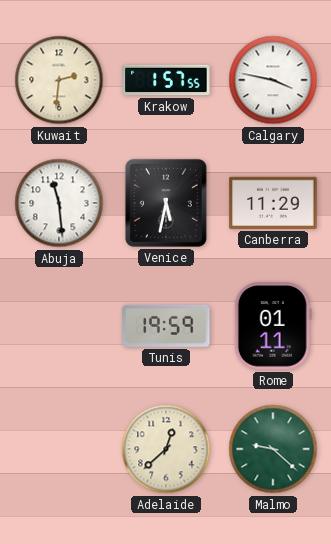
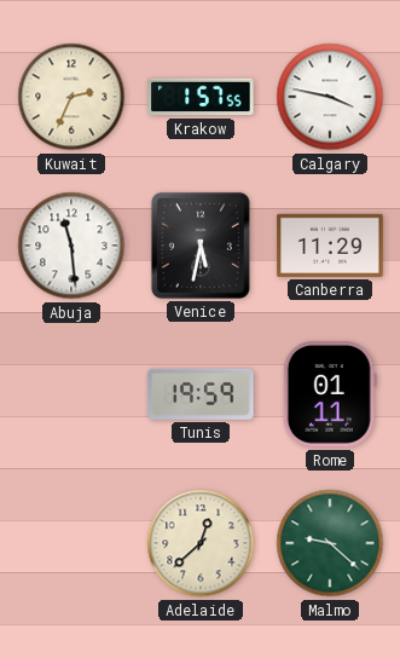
Kuwait: 2:31 -> 2:34
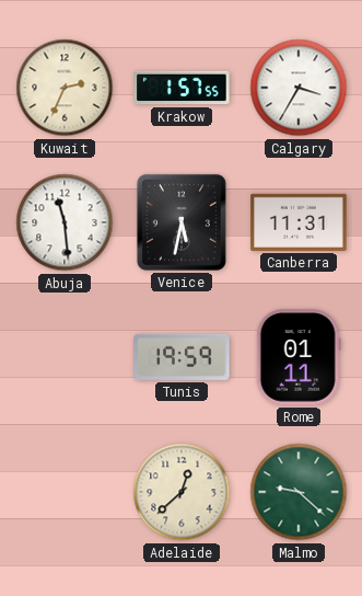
Calgary: 3:47 -> 3:35
Canberra: 11:29 -> 11:31
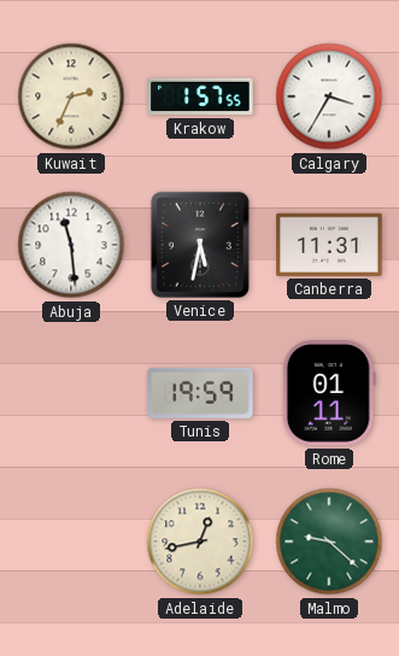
Adelaide: 12:38 -> 12:43
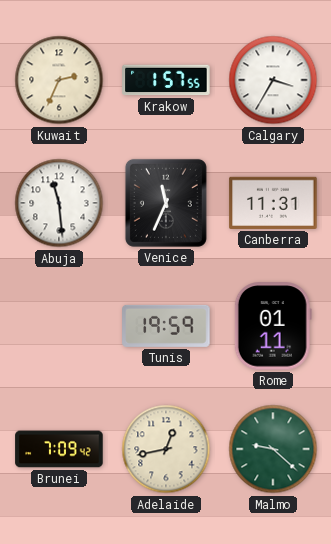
Venice: 5:32 -> 11:34
Brunei: none -> 7:09
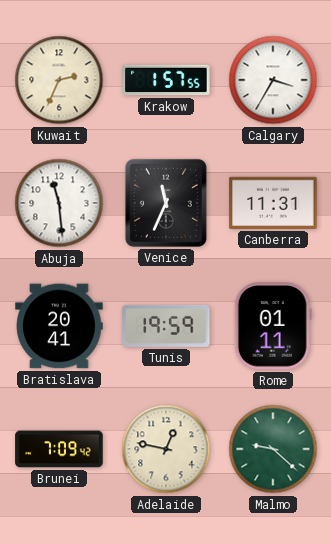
Bratislava: none -> 20:41
Adelaide: 12:43 -> 12:47
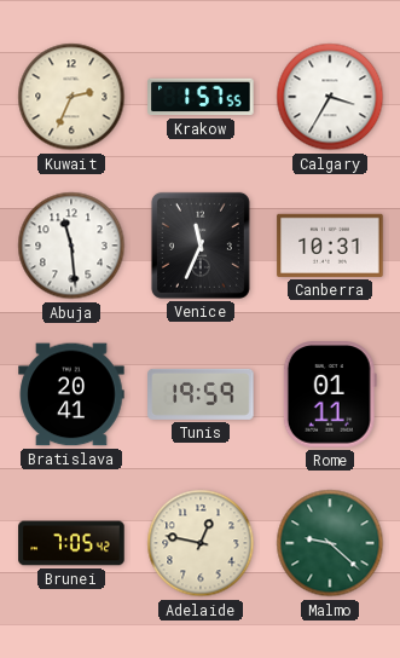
Canberra: 11:31 -> 10:31
Brunei: 7:09 -> 7:05
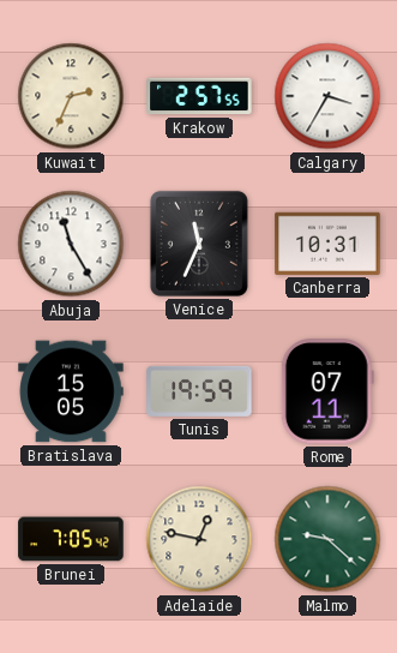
Krakow: 1:57 -> 2:57
Abuja: 11:29 -> 11:25
Bratislava: 20:41 -> 15:05
Rome: 01:11 -> 07:11
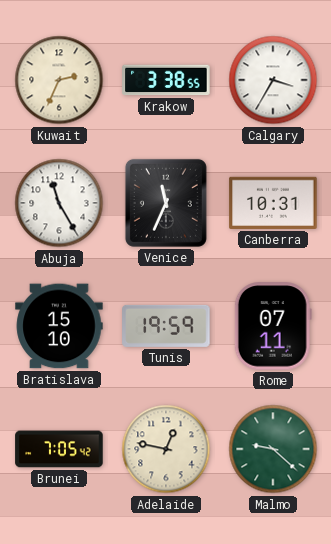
Krakow: 2:57 -> 3:38
Bratislava: 15:05 -> 15:10
